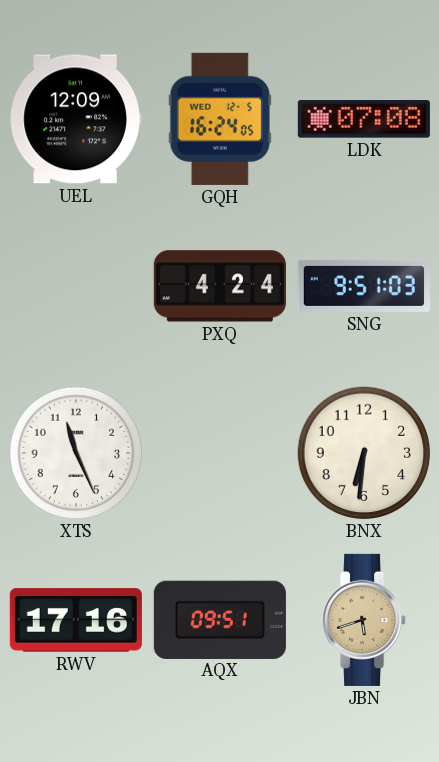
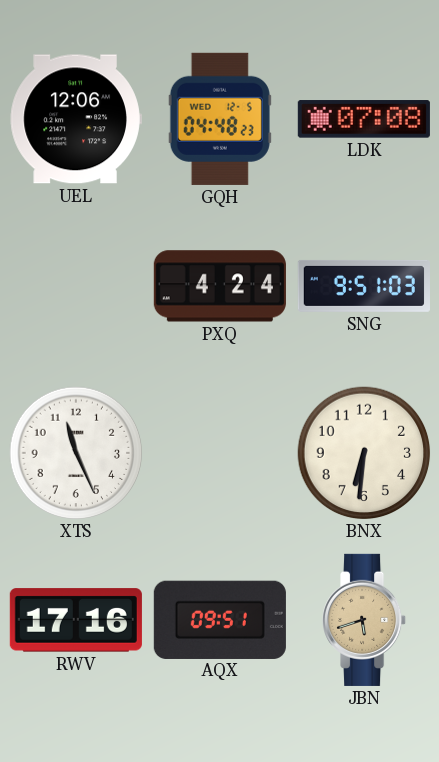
UEL: 12:09 -> 12:06
GQH: 16:24 -> 04:48
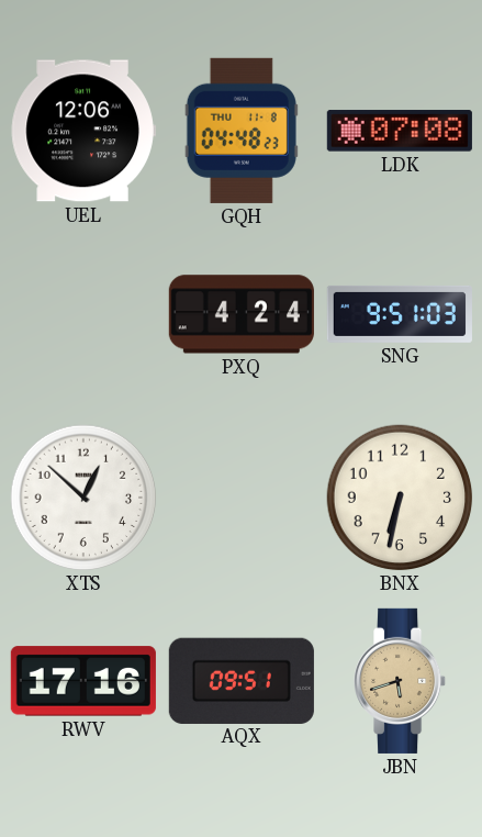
GQH date: WED 12-5 -> THU 11-8
XTS: 11:26 -> 12:52
BNX: 6:31 -> 6:32
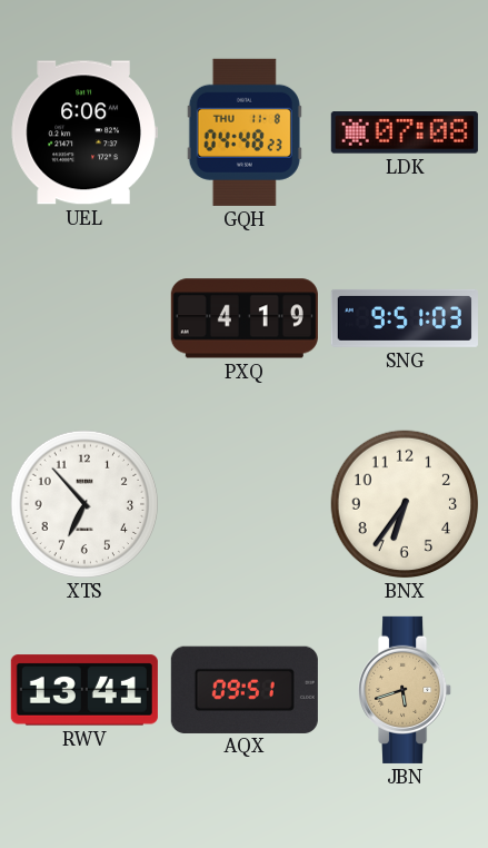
UEL: 12:06 -> 6:06
PXQ: 4:24 -> 4:19
XTS: 12:52 -> 6:53
BNX: 6:32 -> 6:36
RWV: 17:16 -> 13:41
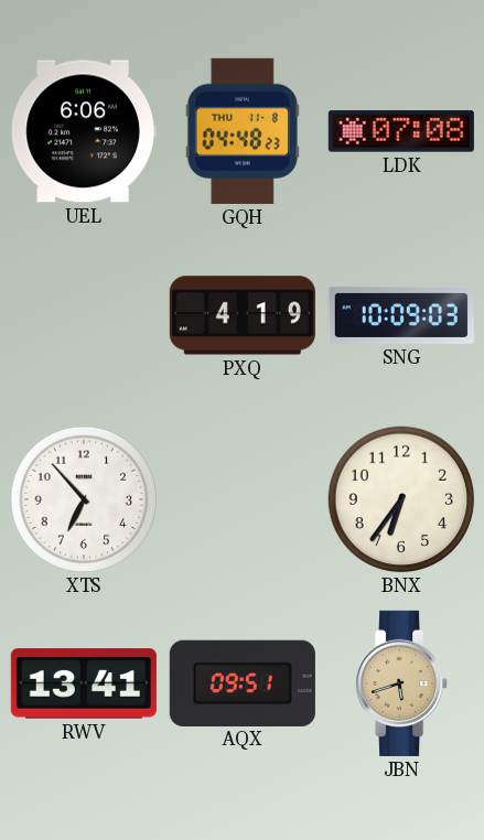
SNG: 9:51 -> 10:09
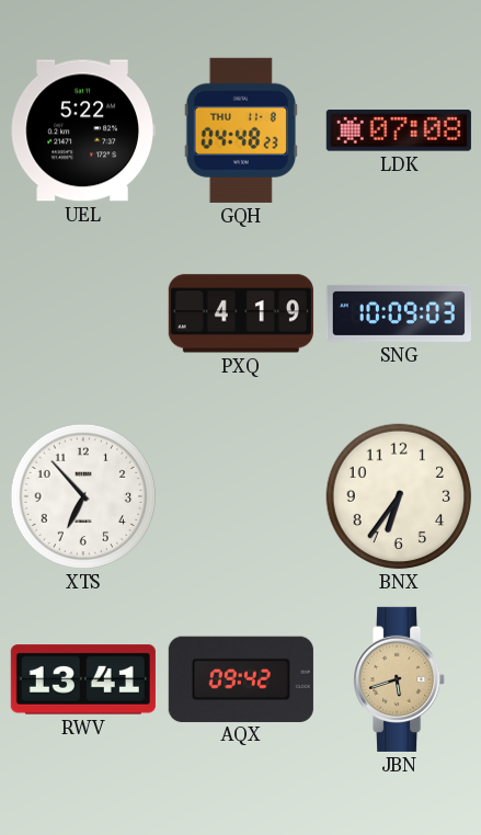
UEL: 6:06 -> 5:22
AQX: 09:51 -> 09:42
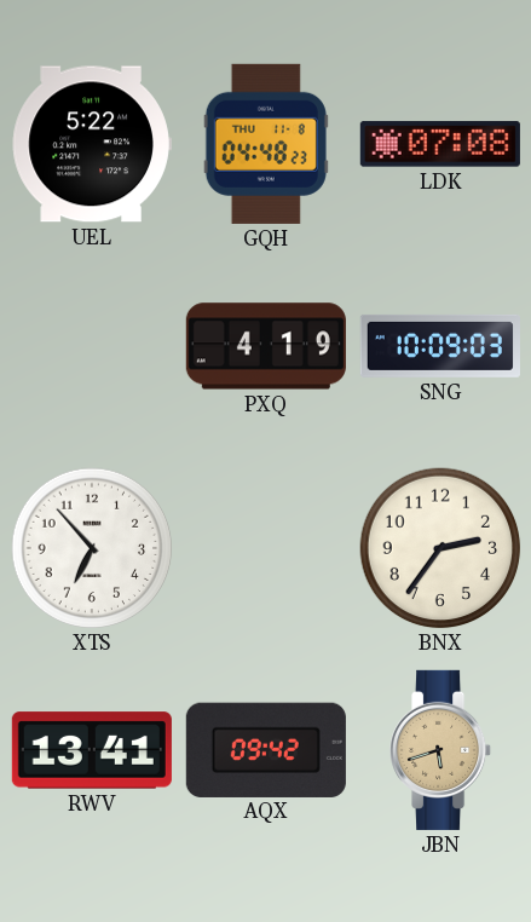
BNX: 6:36 -> 2:36
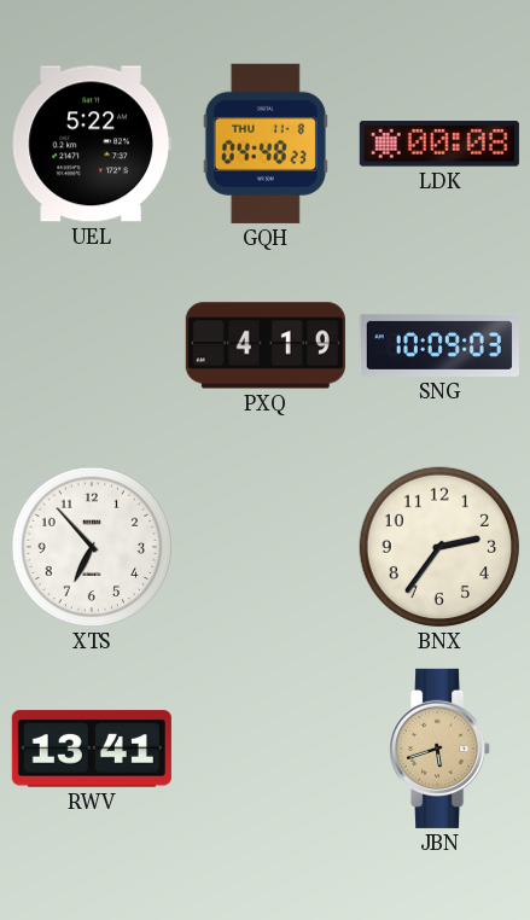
LDK: 07:08 -> 00:08
AQX: 09:42 -> none
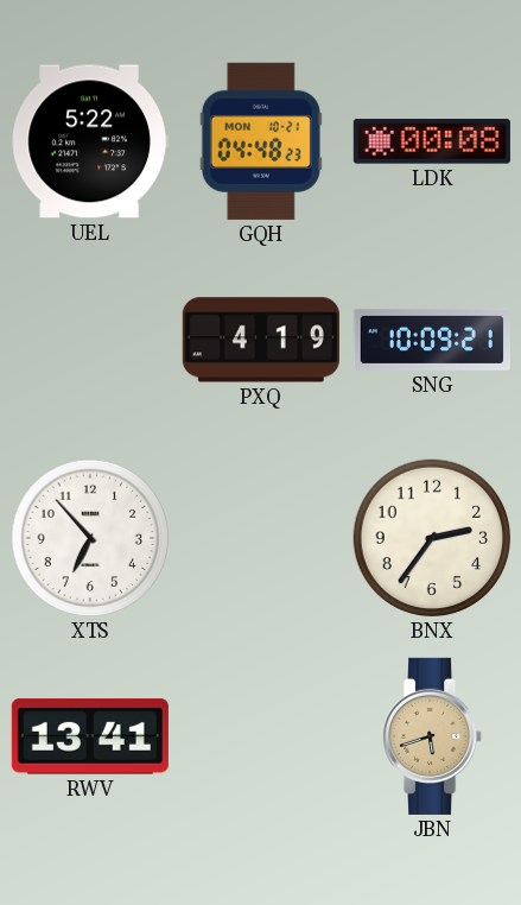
GQH date: THU 11-8 -> MON 10-21
SNG: 10:09:03 -> 10:09:21
